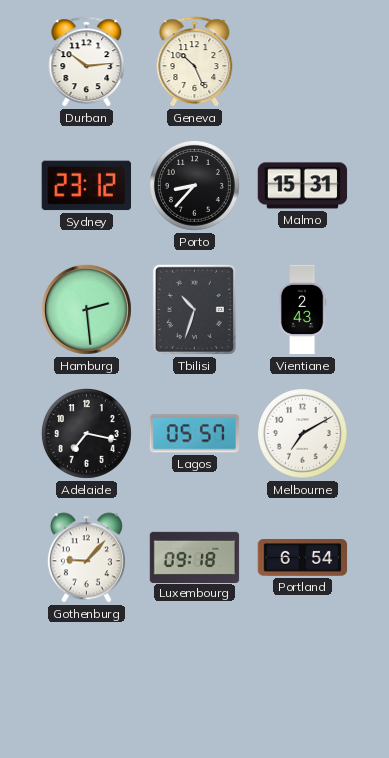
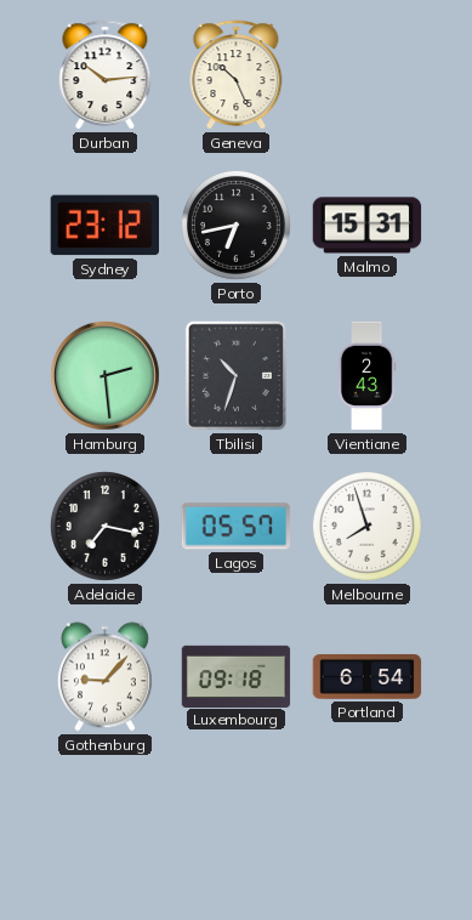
Porto: 8:37 -> 6:43
Melbourne: 7:10 -> 7:57
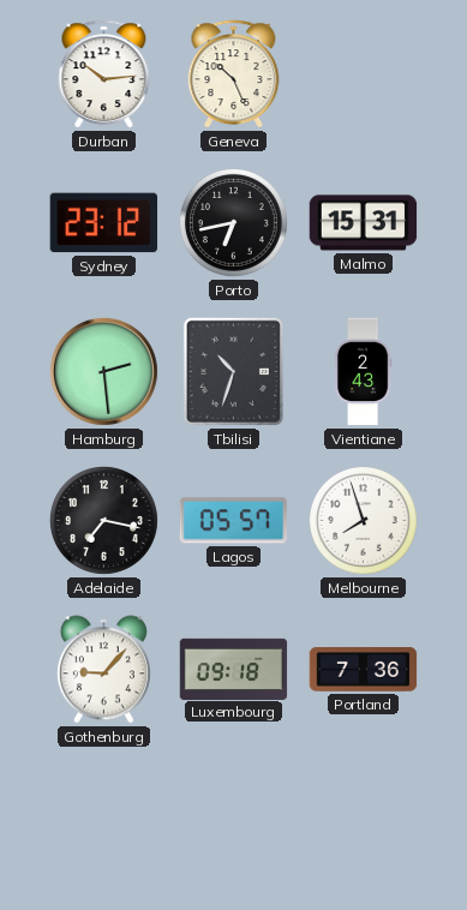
Portland: 6:54 -> 7:36
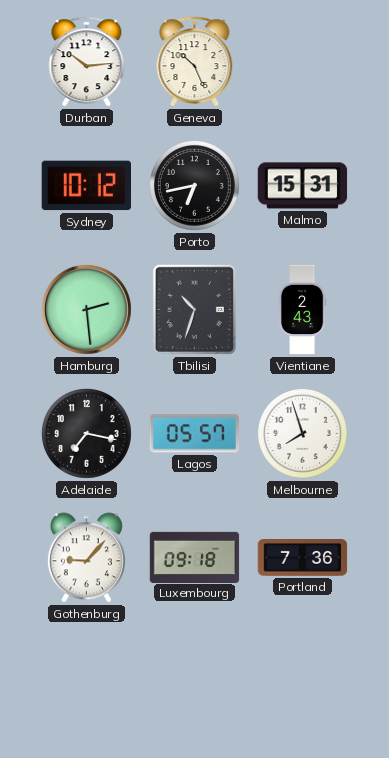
Sydney: 23:12 -> 10:12
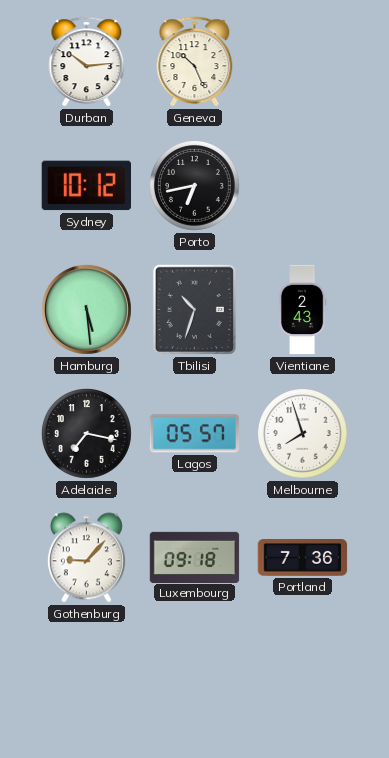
Malmo: 15:31 -> none
Hamburg: 2:29 -> 5:29
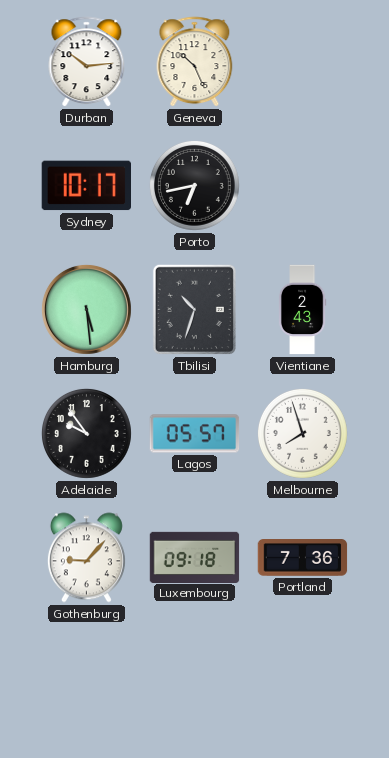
Sydney: 10:12 -> 10:17
Adelaide: 7:17 -> 9:54
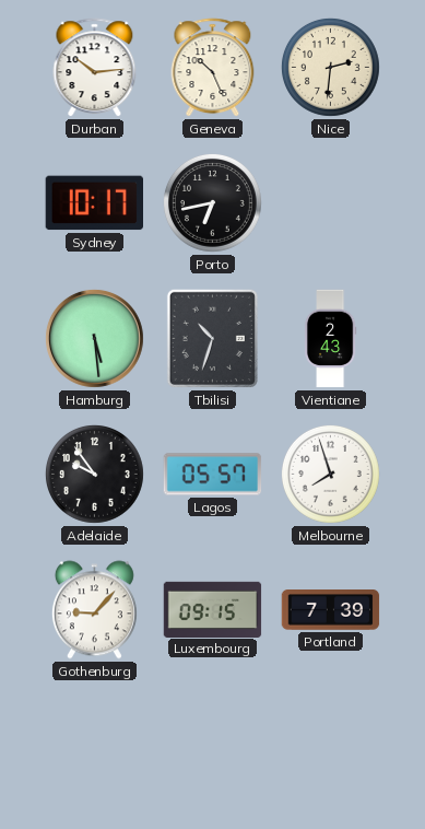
Nice: none -> 2:31
Luxembourg: 09:18 -> 09:15
Portland: 7:36 -> 7:39
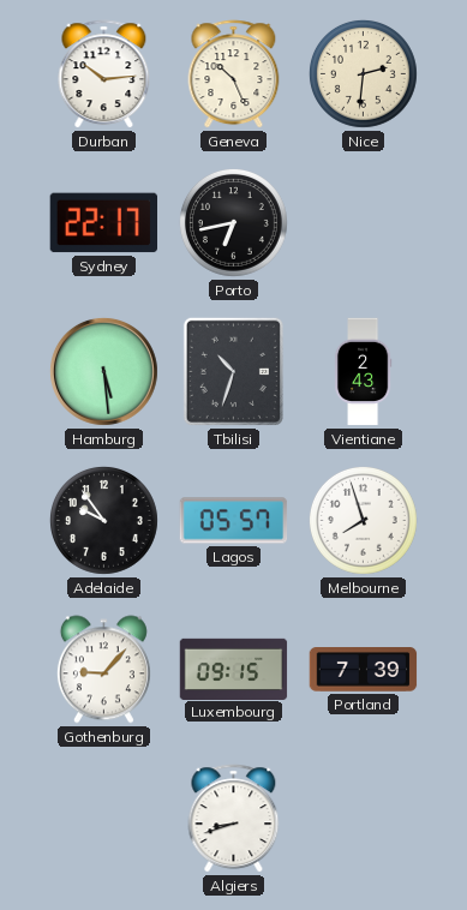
Sydney: 10:17 -> 22:17
Algiers: none -> 8:42
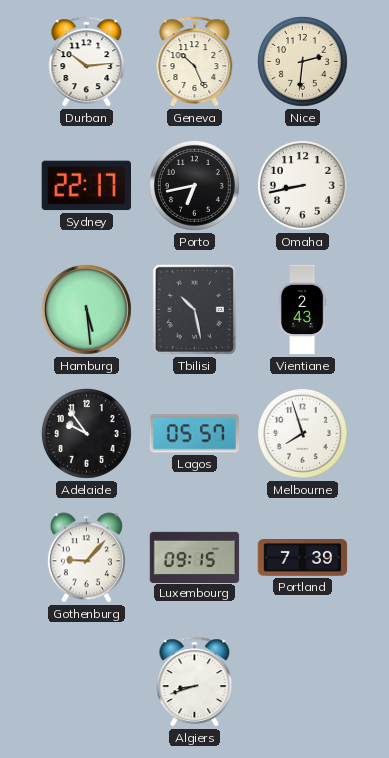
Omaha: none -> 8:43
Tbilisi: 10:33 -> 10:28
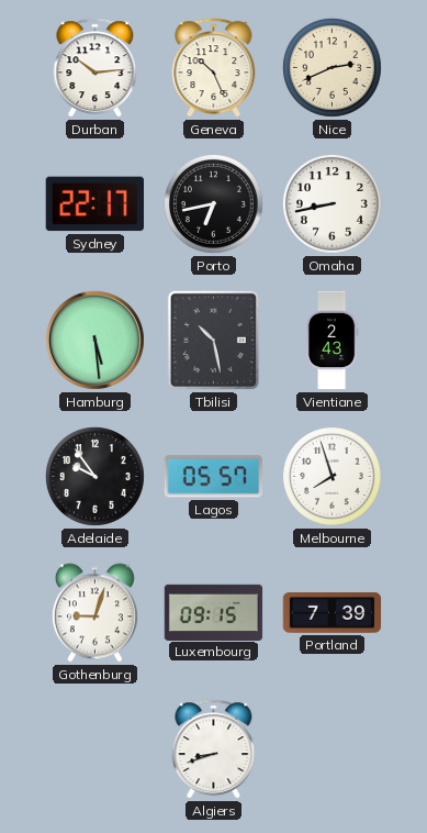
Nice: 2:31 -> 2:41
Gothenburg: 9:07 -> 9:03
